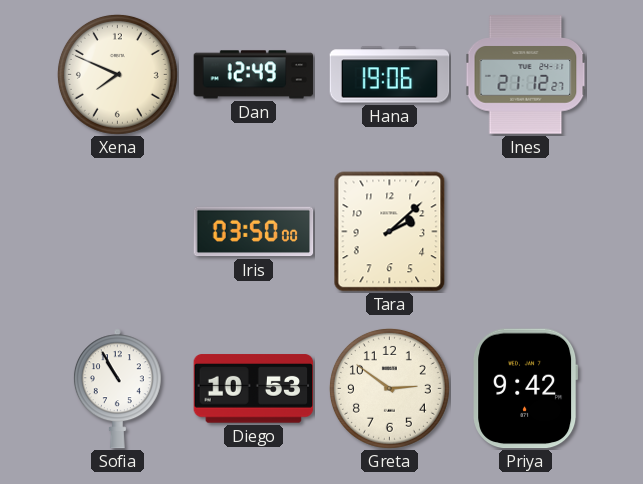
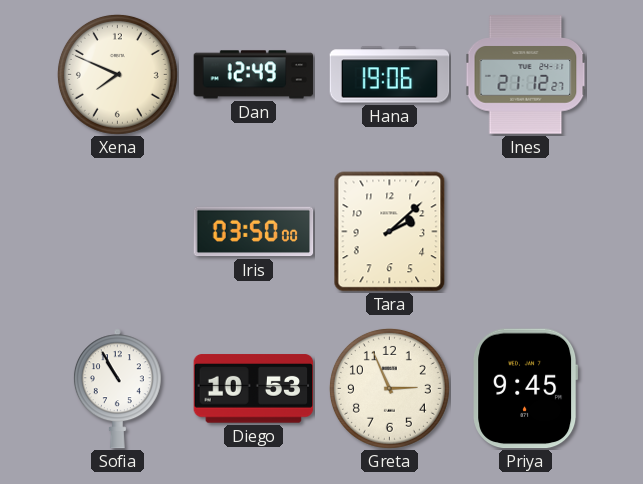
Greta: 2:51 -> 2:56
Priya: 9:42 -> 9:45
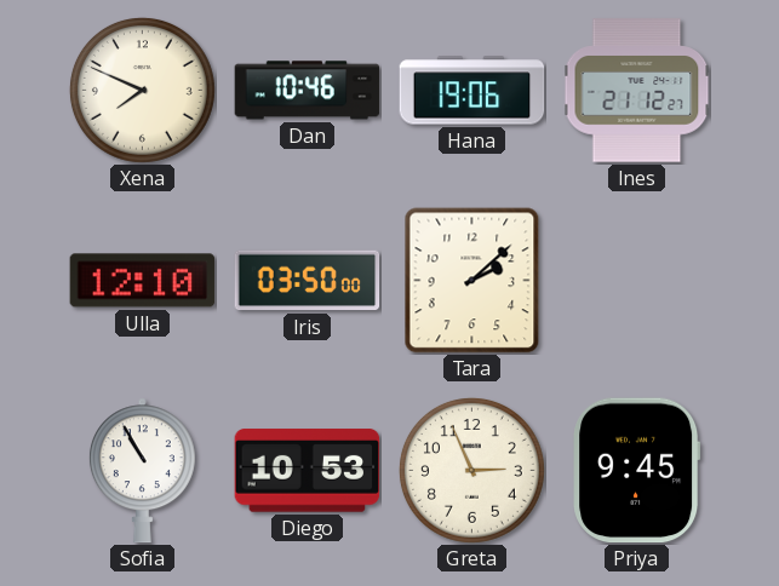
Dan: 12:49 -> 10:46
Ulla: none -> 12:10
